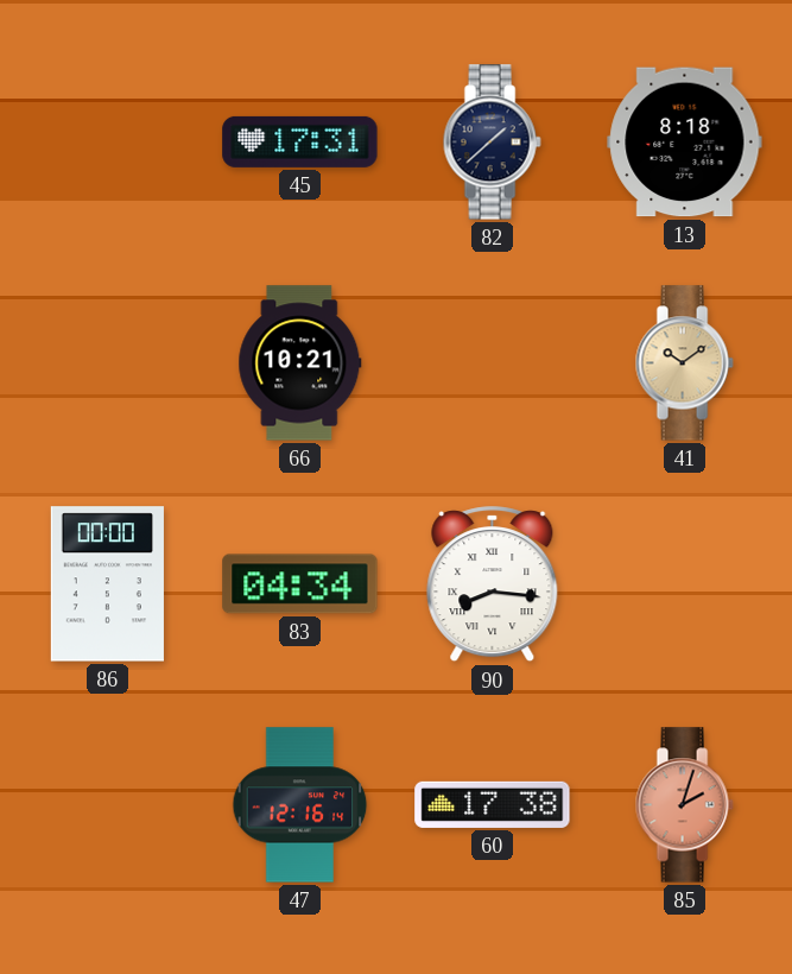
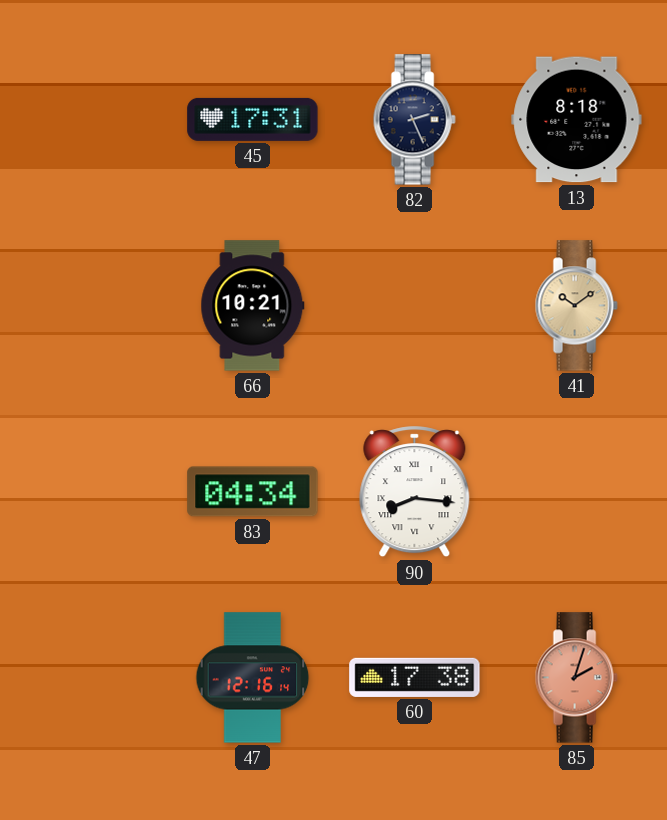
82: 1:38 -> 2:26
86: 00:00 -> none
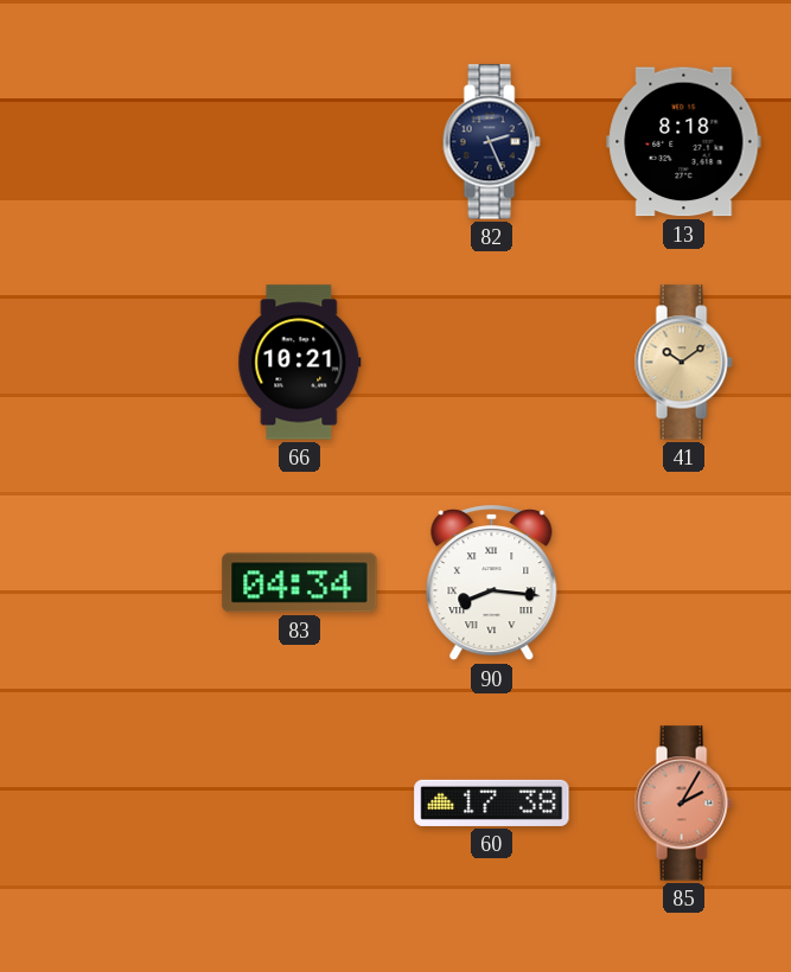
45: 17:31 -> none
47: 12:16 -> none
85: 2:03 -> 2:05
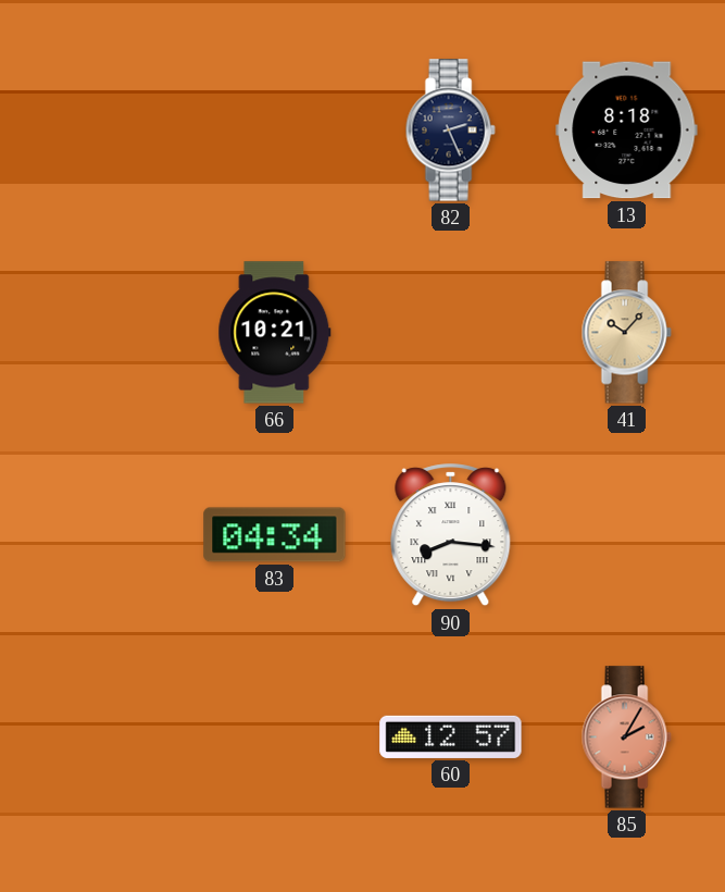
41: 10:09 -> 10:07
60: 17:38 -> 12:57
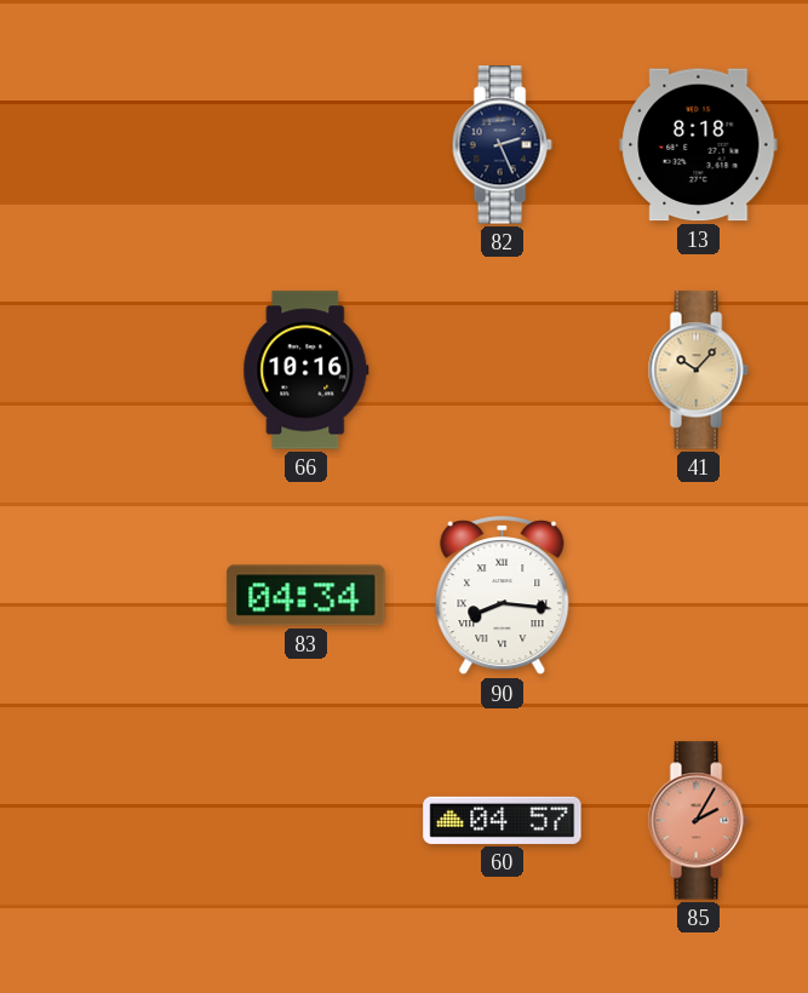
66: 10:21 -> 10:16
60: 12:57 -> 04:57
